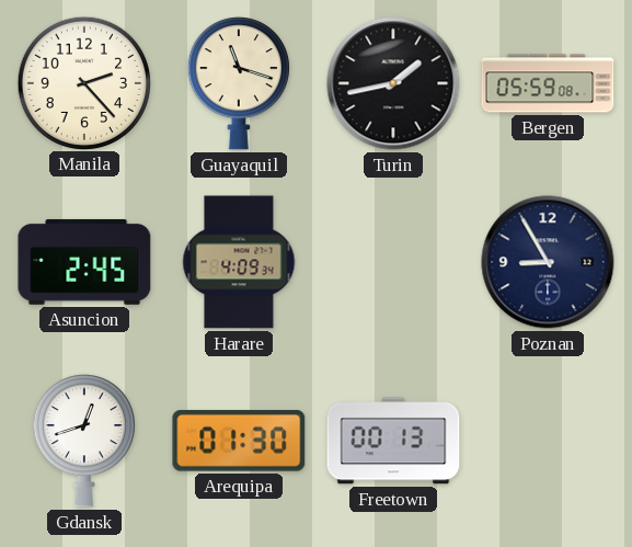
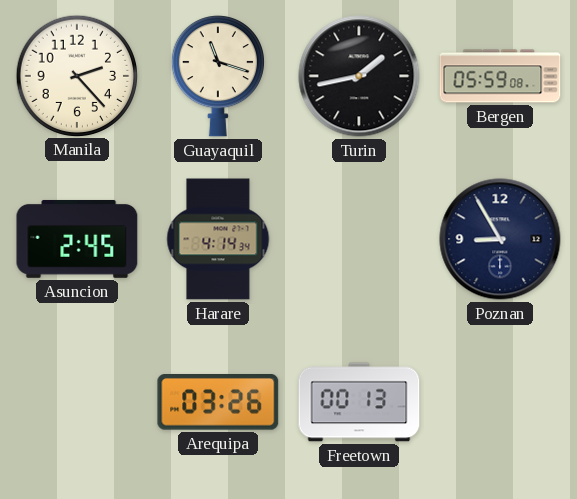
Harare: 4:09 -> 4:14
Gdansk: 12:42 -> none
Arequipa: 01:30 -> 03:26
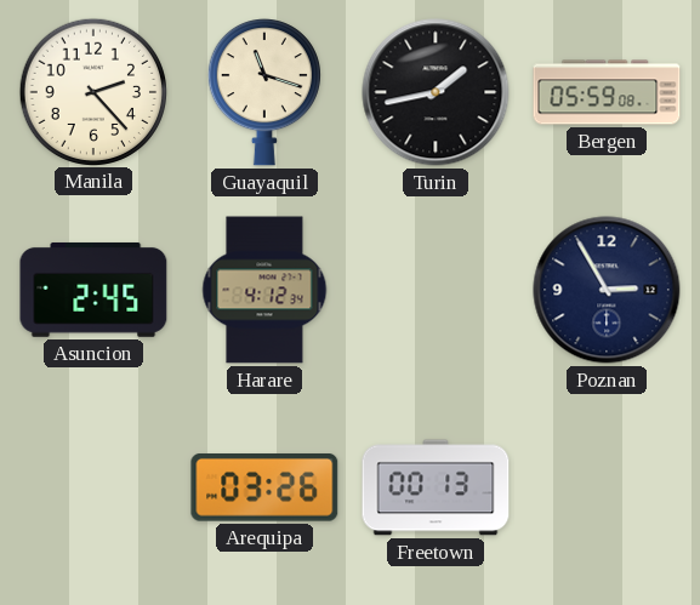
Harare: 4:14 -> 4:12
Poznan: 8:55 -> 2:55
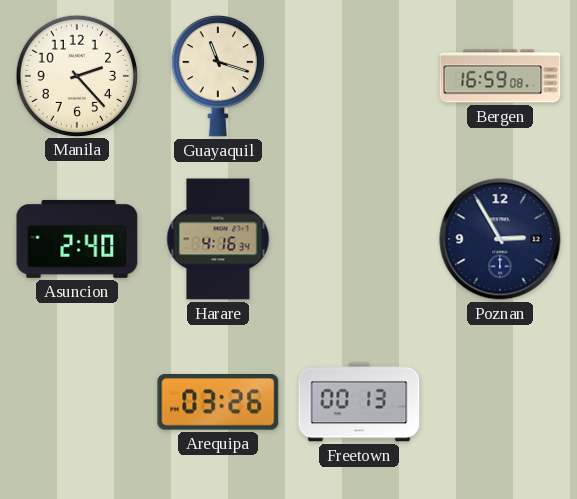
Turin: 1:43 -> none
Bergen: 05:59 -> 16:59
Asuncion: 2:45 -> 2:40
Harare: 4:12 -> 4:16
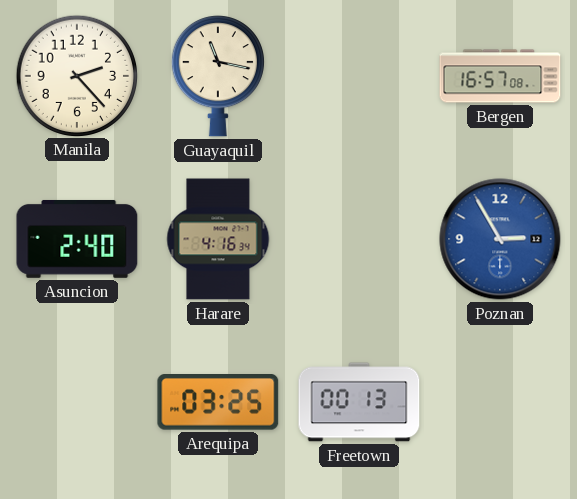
Guayaquil: 11:18 -> 11:17
Bergen: 16:59 -> 16:57
Poznan dial: navy -> blue
Arequipa: 03:26 -> 03:25
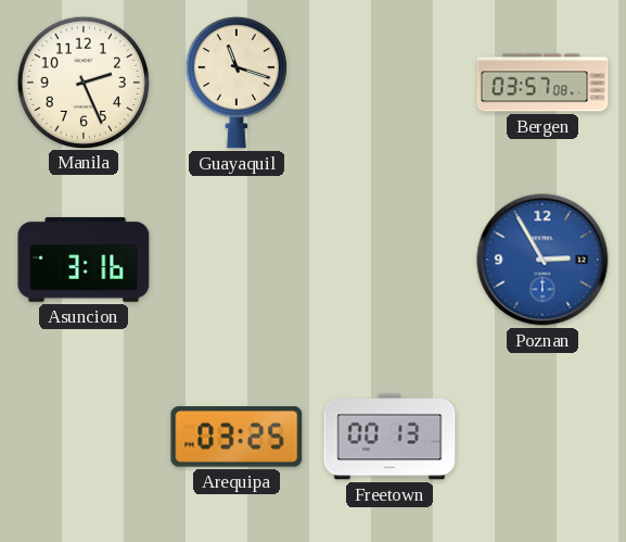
Manila: 2:23 -> 2:26
Guayaquil: 11:17 -> 11:18
Bergen: 16:57 -> 03:57
Asuncion: 2:40 -> 3:16
Harare: 4:16 -> none
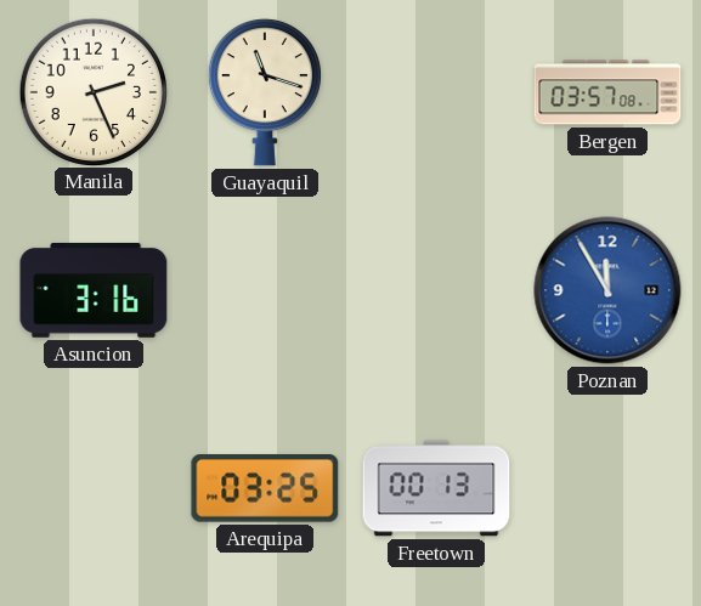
Poznan: 2:55 -> 11:55
